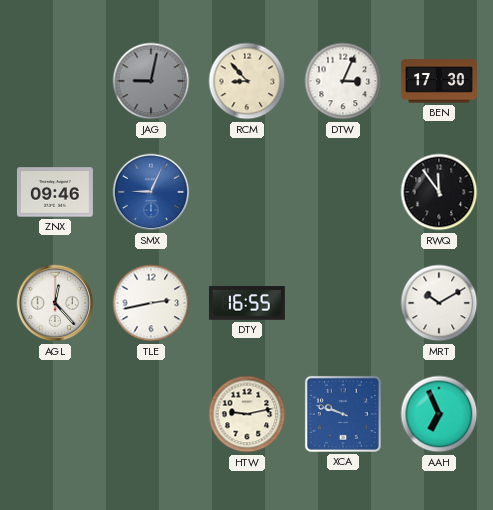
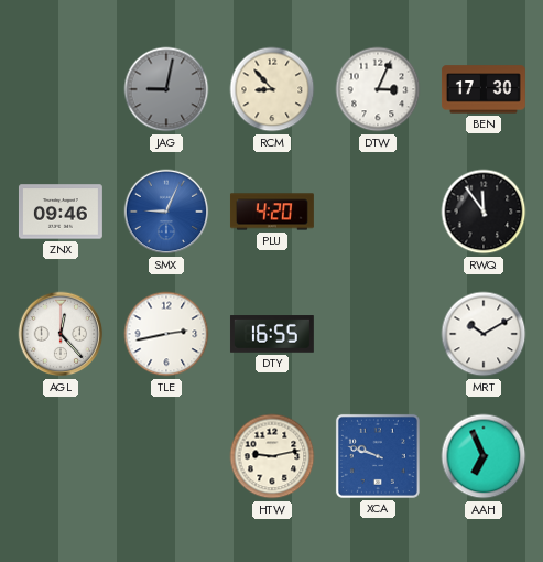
PLU: none -> 4:20
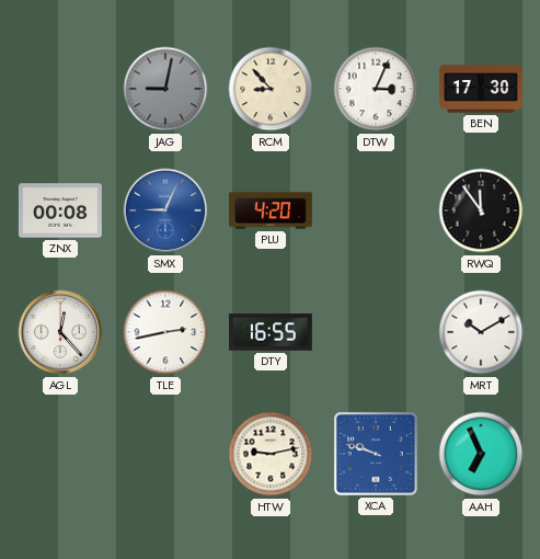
ZNX: 09:46 -> 00:08
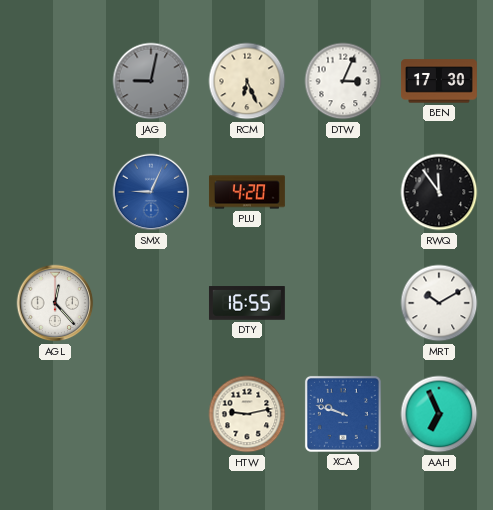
RCM: 8:53 -> 6:26
ZNX: 00:08 -> none
TLE: 2:43 -> none
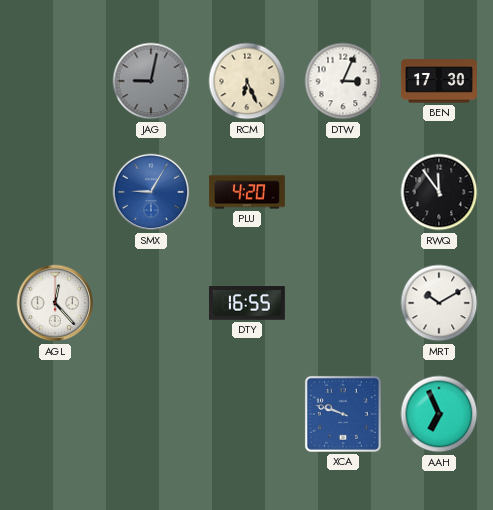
SMX: 9:04 -> 9:05
HTW: 9:13 -> none
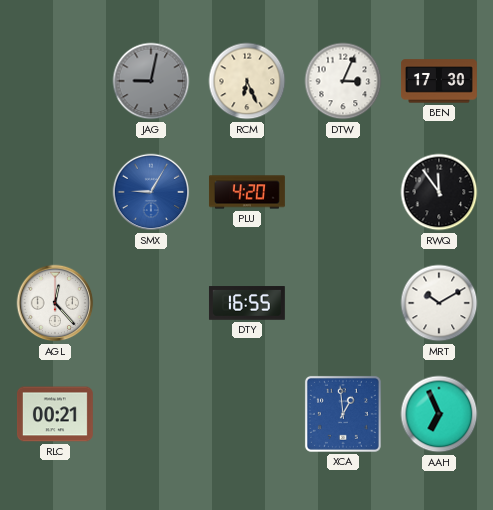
RLC: none -> 00:21
XCA: 9:48 -> 12:59
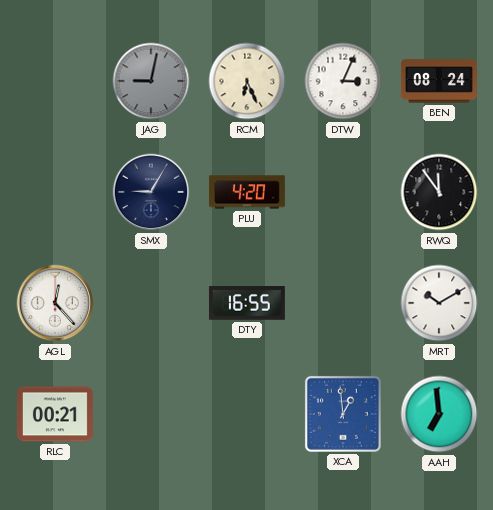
BEN: 17:30 -> 08:24
SMX dial: blue -> navy
AAH: 6:56 -> 6:59
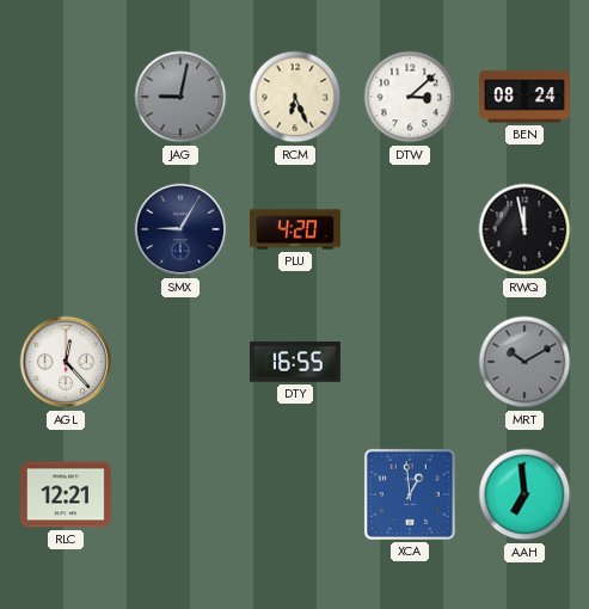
DTW: 3:04 -> 3:08
RWQ: 11:54 -> 11:58
MRT dial: white -> grey
RLC: 00:21 -> 12:21
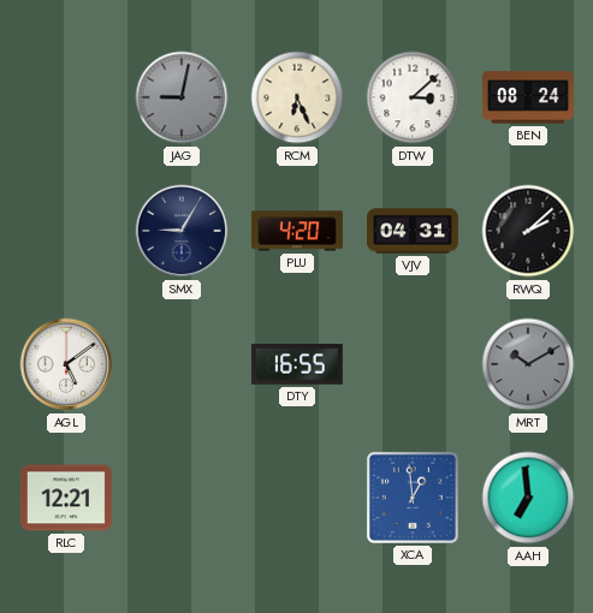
VJV: none -> 04:31
RWQ: 11:58 -> 2:08
AGL: 12:23 -> 5:09
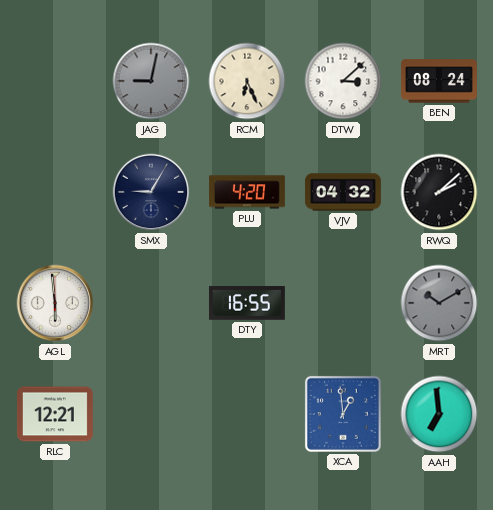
VJV: 04:31 -> 04:32
AGL: 5:09 -> 5:59
